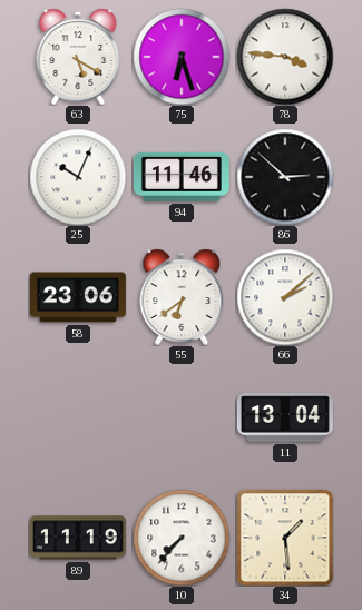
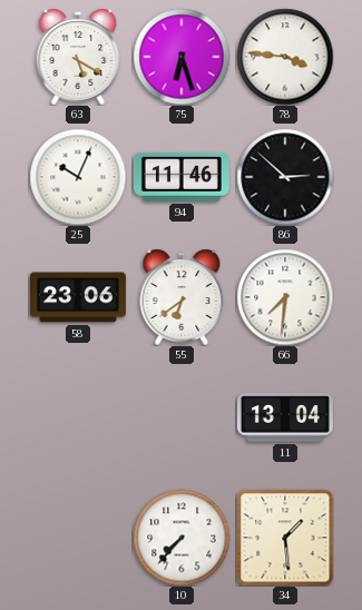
66: 2:08 -> 7:31
89: 11:19 -> none
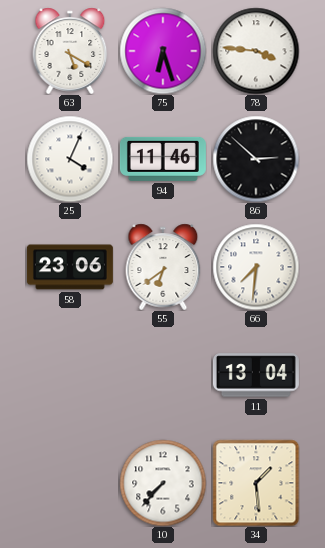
25: 10:04 -> 4:04
